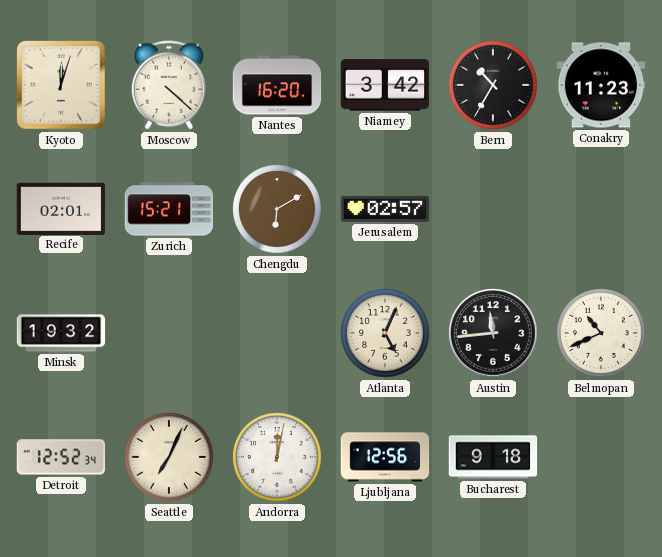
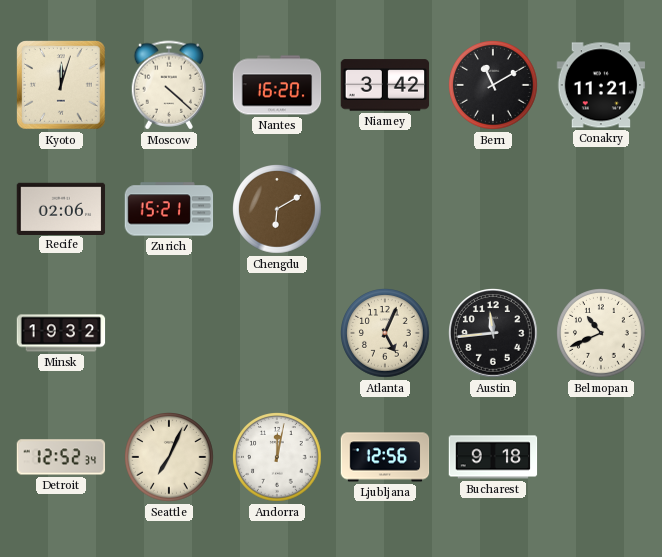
Bern: 10:35 -> 11:10
Conakry: 11:23 -> 11:21
Recife: 02:01 -> 02:06
Jerusalem: 02:57 -> none
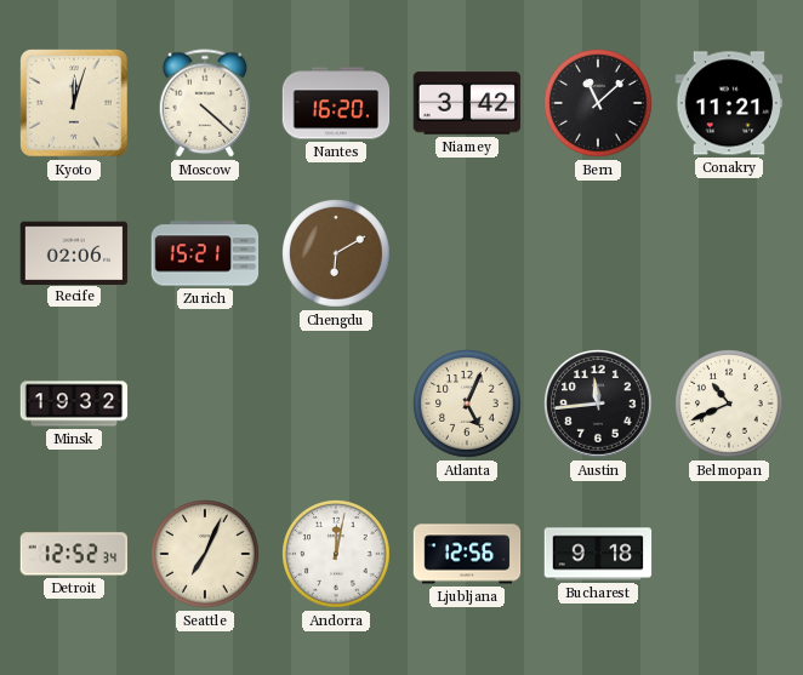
Bern: 11:10 -> 11:08
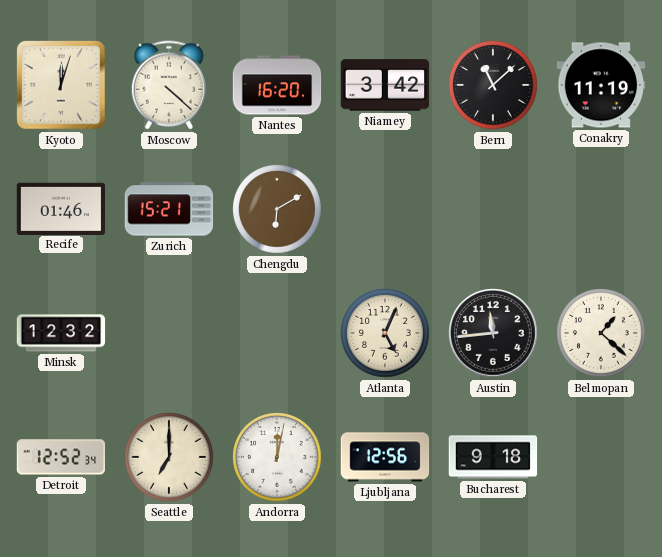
Conakry: 11:21 -> 11:19
Recife: 02:06 -> 01:46
Minsk: 19:32 -> 12:32
Belmopan: 10:41 -> 1:22
Seattle: 7:04 -> 7:00
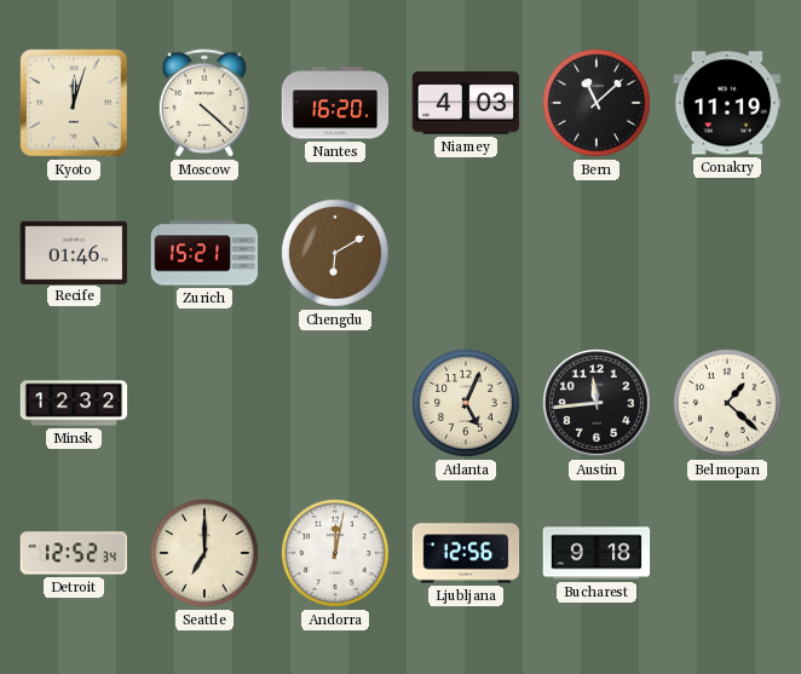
Niamey: 3:42 -> 4:03
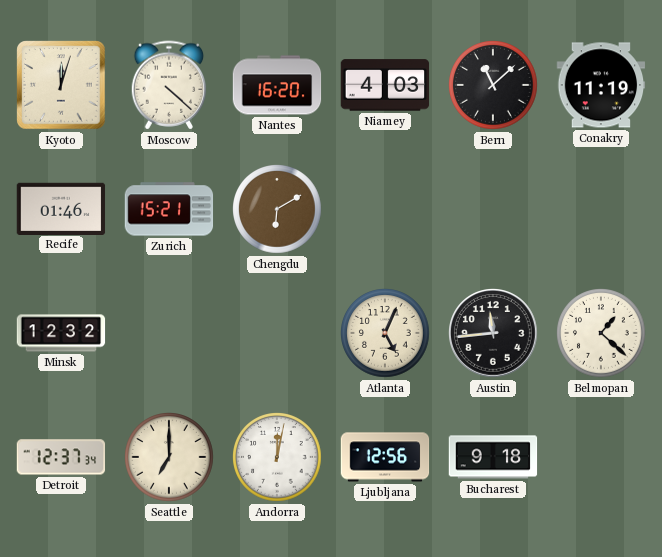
Detroit: 12:52 -> 12:37
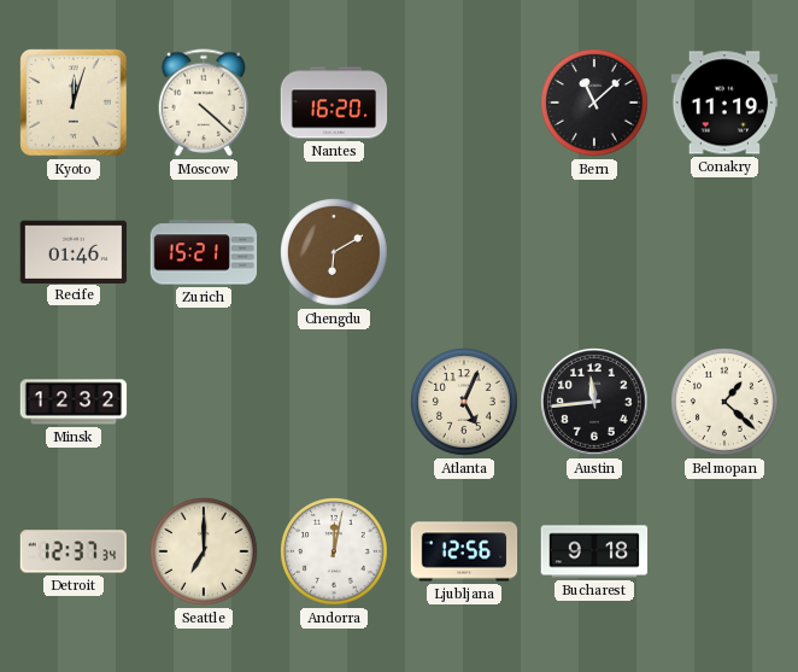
Niamey: 4:03 -> none
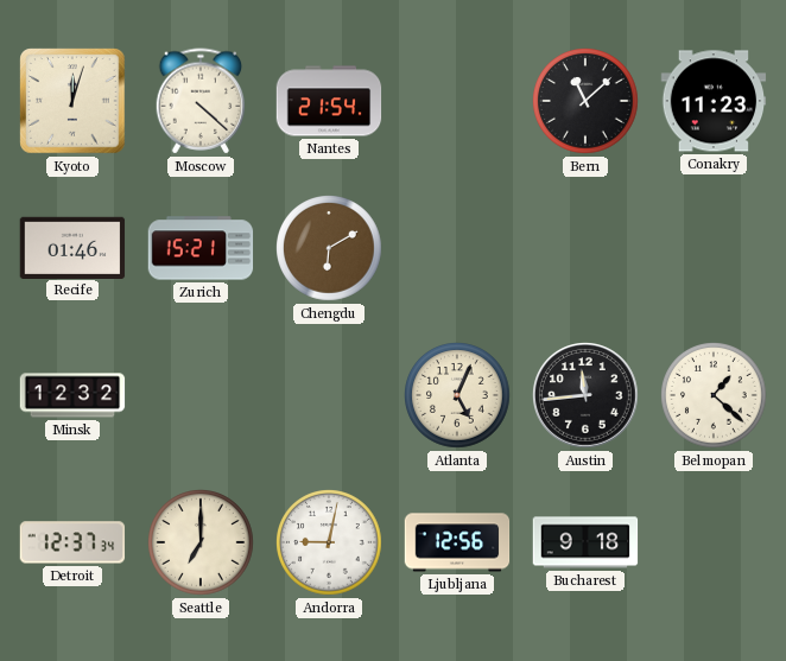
Nantes: 16:20 -> 21:54
Conakry: 11:19 -> 11:23
Andorra: 12:02 -> 9:02
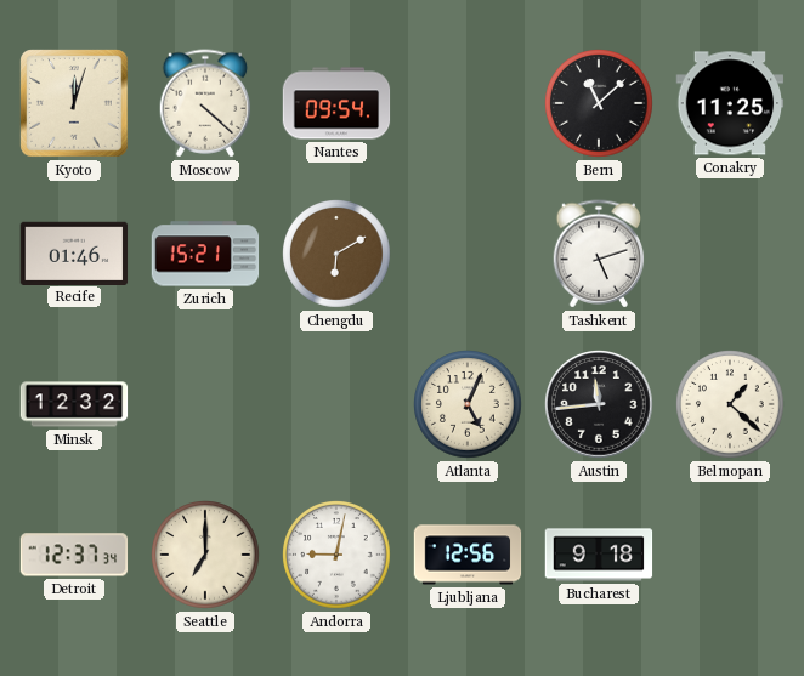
Nantes: 21:54 -> 09:54
Conakry: 11:23 -> 11:25
Tashkent: none -> 5:12
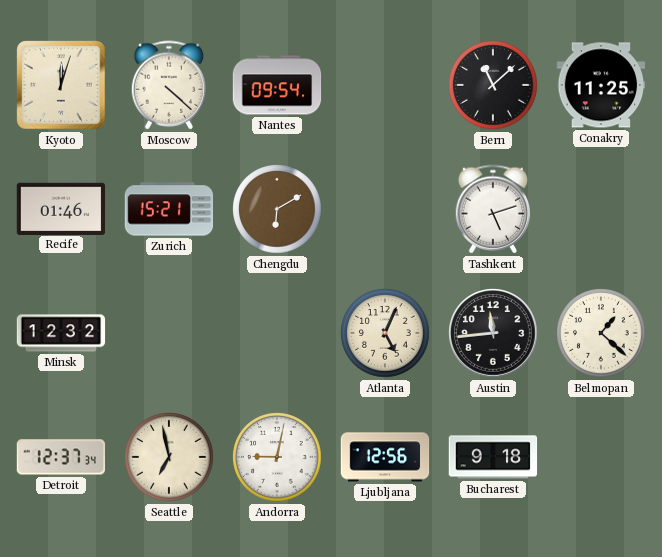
Seattle: 7:00 -> 6:58
